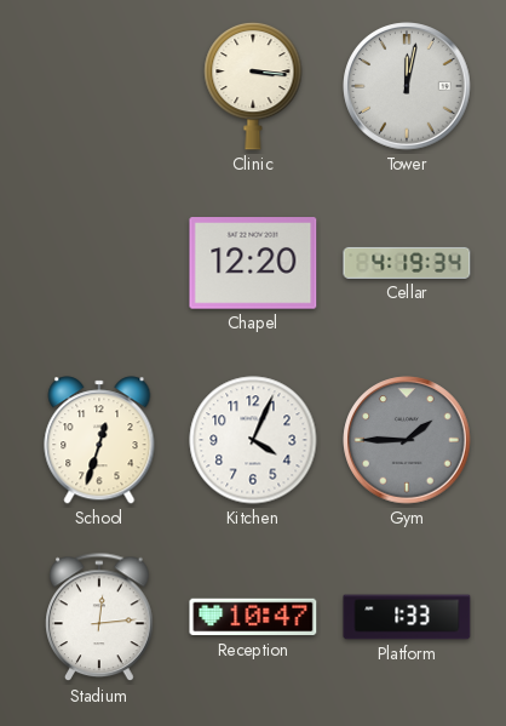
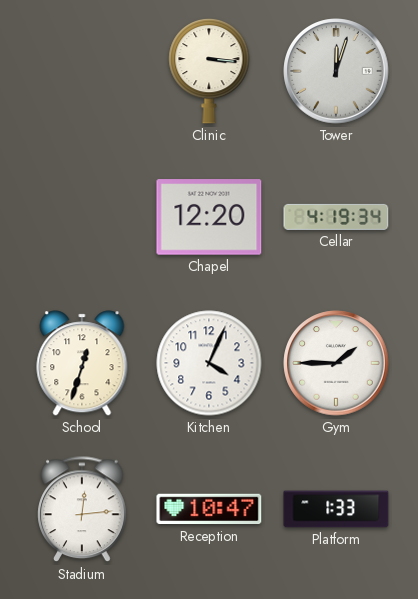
Tower: 12:02 -> 12:03
Gym dial: grey -> white
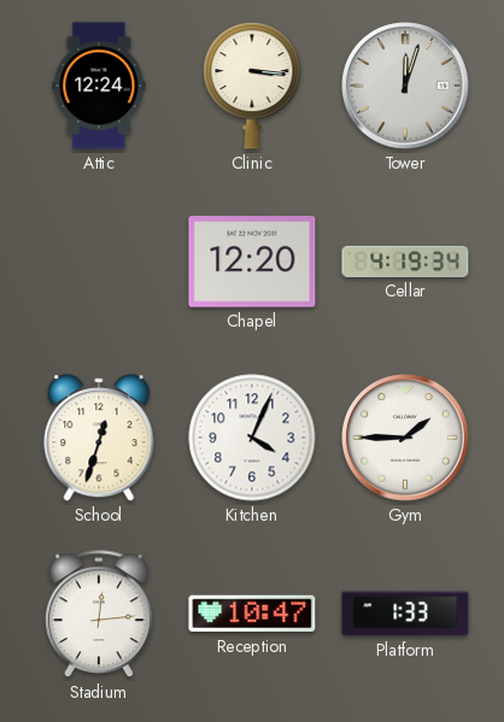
Attic: none -> 12:24
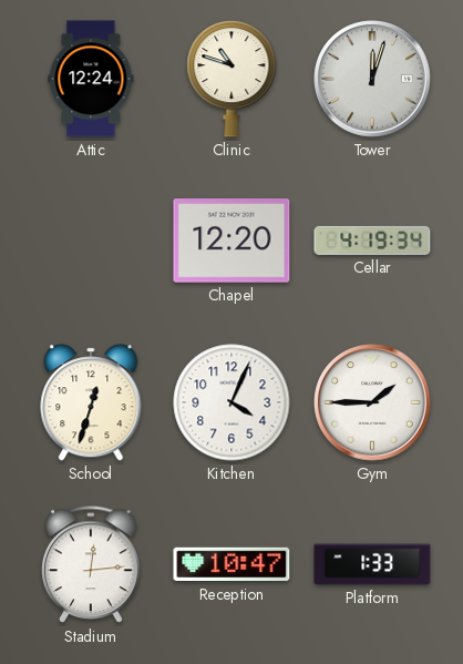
Clinic: 3:16 -> 10:48
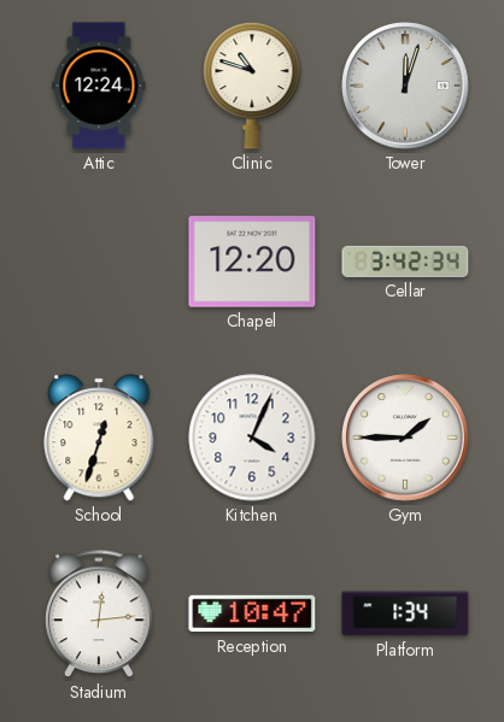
Cellar: 4:19 -> 3:42
Platform: 1:33 -> 1:34
